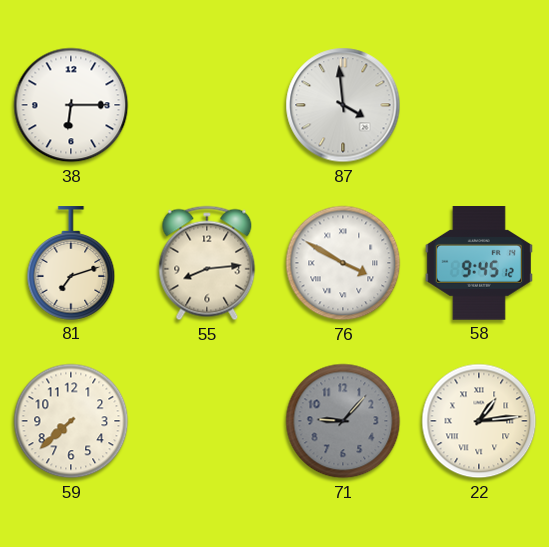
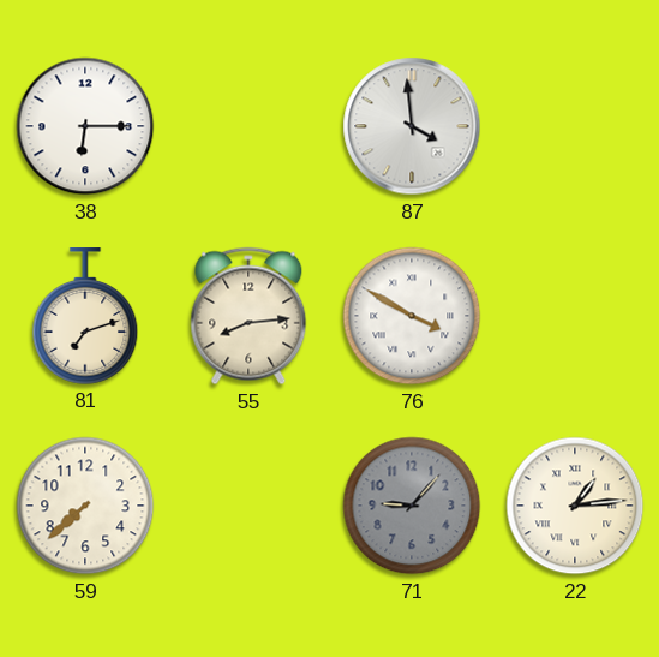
58: 9:45 -> none
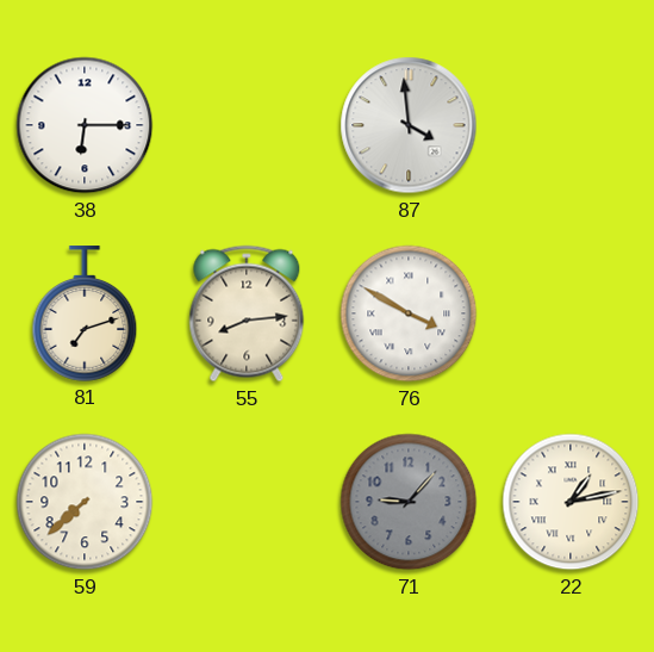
22: 1:14 -> 1:13
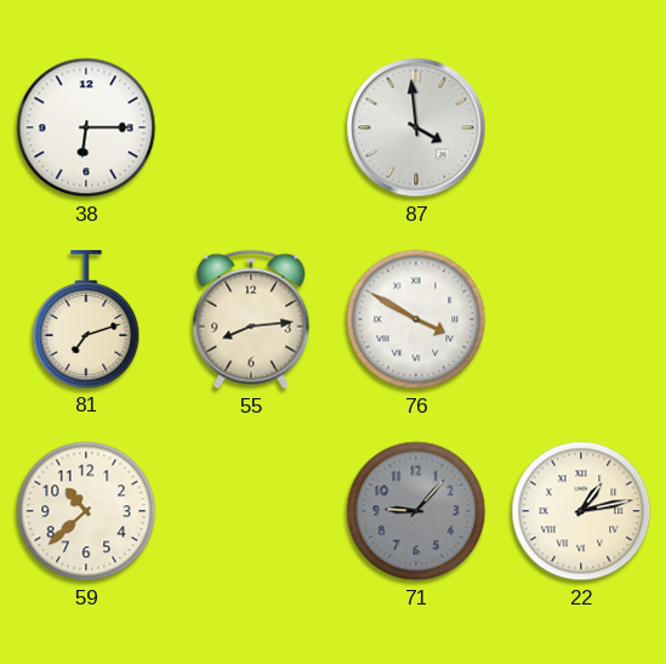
59: 7:38 -> 10:38
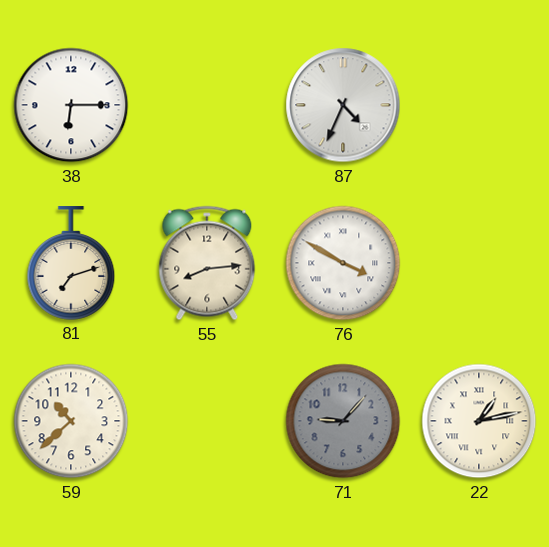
87: 3:59 -> 4:34
